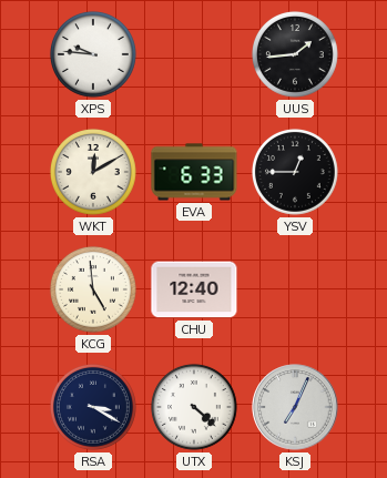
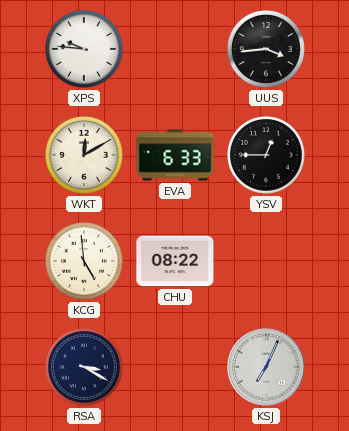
UUS: 1:44 -> 3:44
CHU: 12:40 -> 08:22
UTX: 4:22 -> none
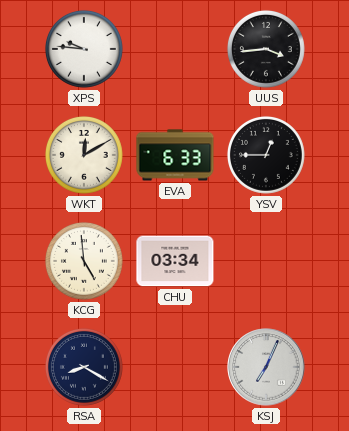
CHU: 08:22 -> 03:34
RSA: 3:20 -> 8:20
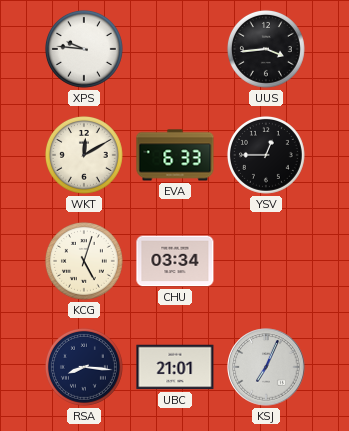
KCG: 4:59 -> 5:03
RSA: 8:20 -> 8:16
UBC: none -> 21:01
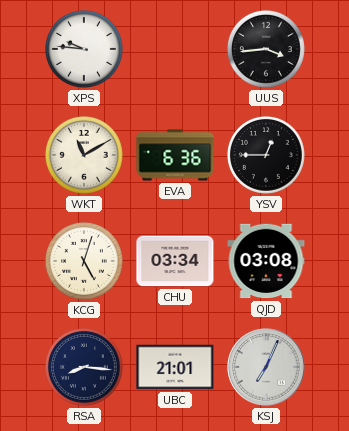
WKT: 12:10 -> 11:10
EVA: 6:33 -> 6:36
QJD: none -> 03:08
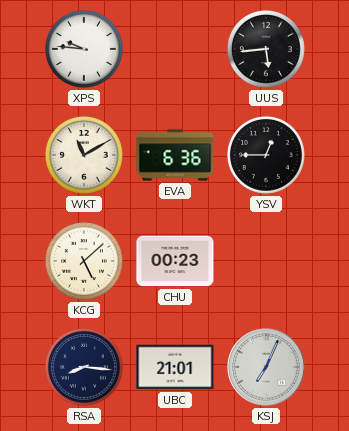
UUS: 3:44 -> 5:44
KCG: 5:03 -> 5:08
CHU: 03:34 -> 00:23
QJD: 03:08 -> none
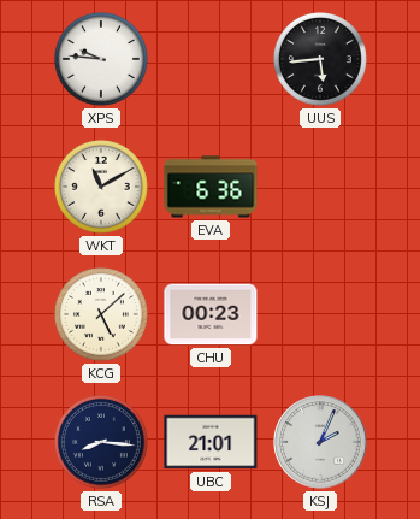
YSV: 12:45 -> none
KSJ: 7:04 -> 2:04
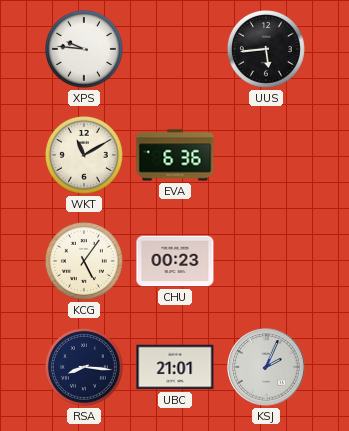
KCG: 5:08 -> 5:06
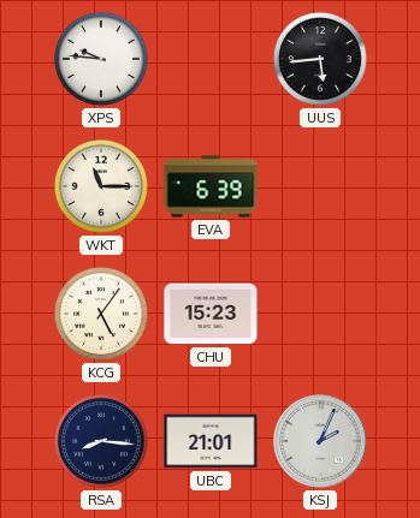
WKT: 11:10 -> 11:15
EVA: 6:36 -> 6:39
CHU: 00:23 -> 15:23
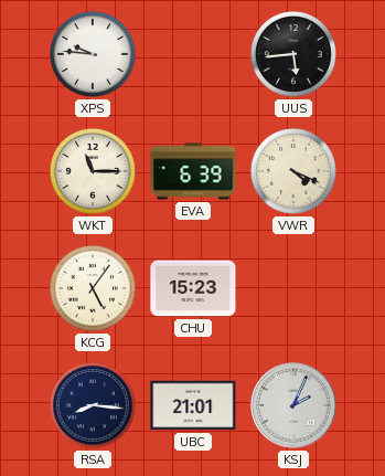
VWR: none -> 4:19
